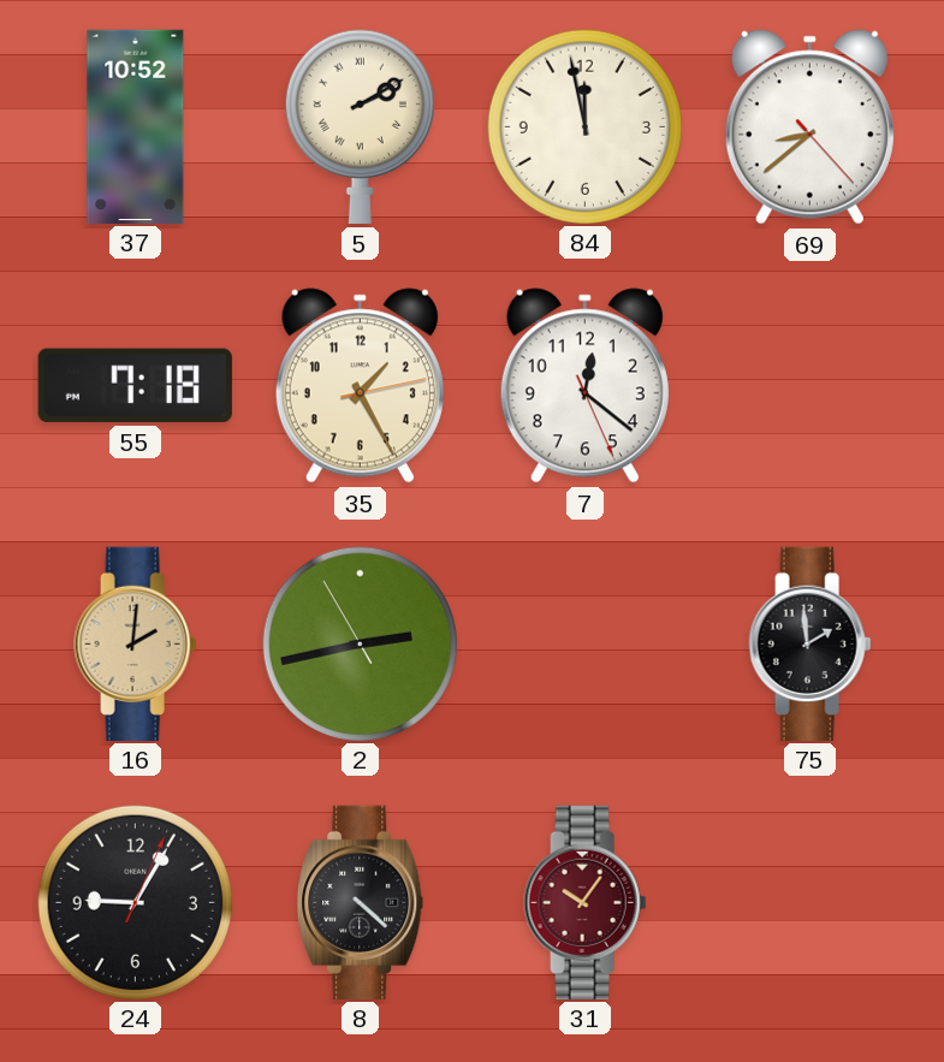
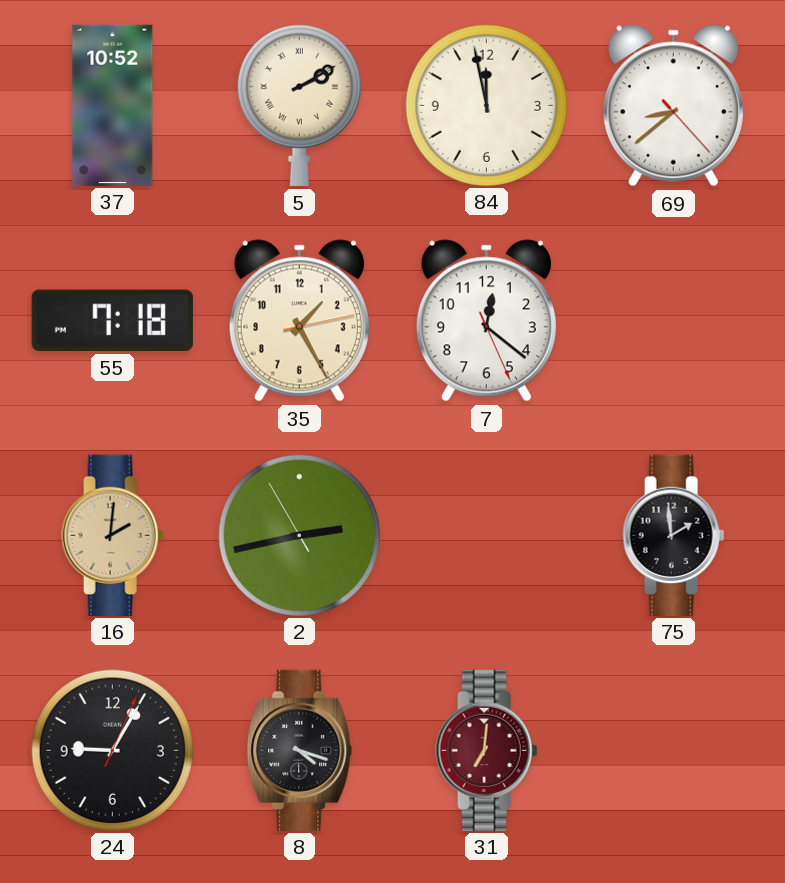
8: 4:22 -> 4:18
31: 10:06 -> 7:01
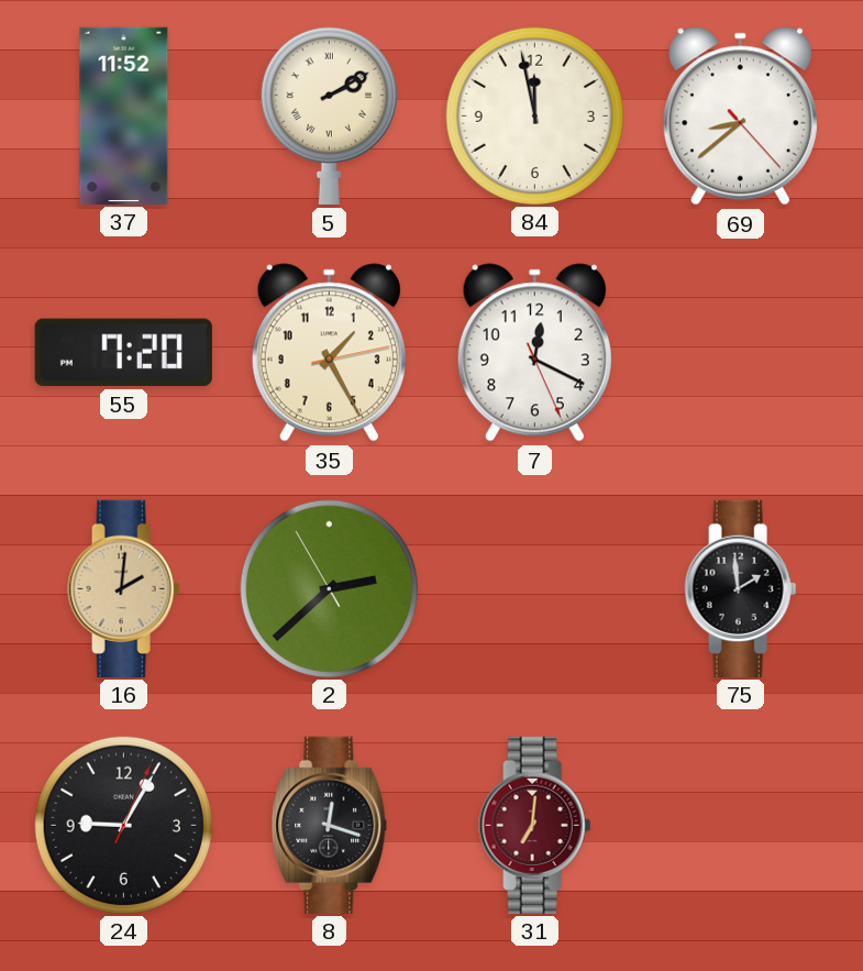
37: 10:52 -> 11:52
55: 7:18 -> 7:20
7: 12:21 -> 12:19
2: 2:42 -> 2:37
8: 4:18 -> 12:18
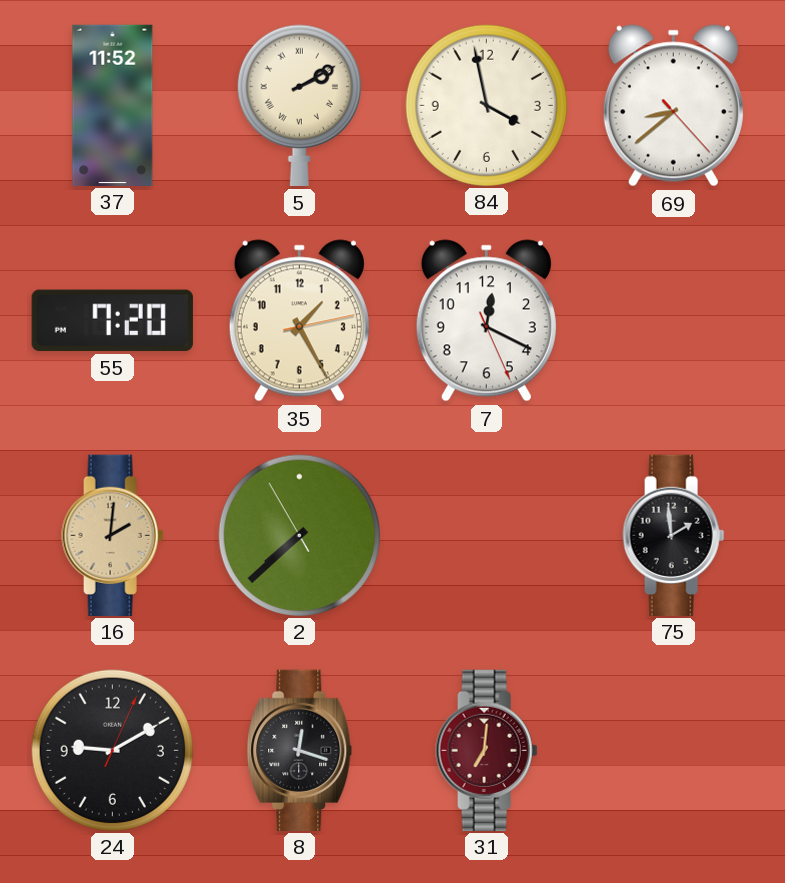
84: 11:58 -> 3:58
2: 2:37 -> 7:37
24: 9:05 -> 9:10
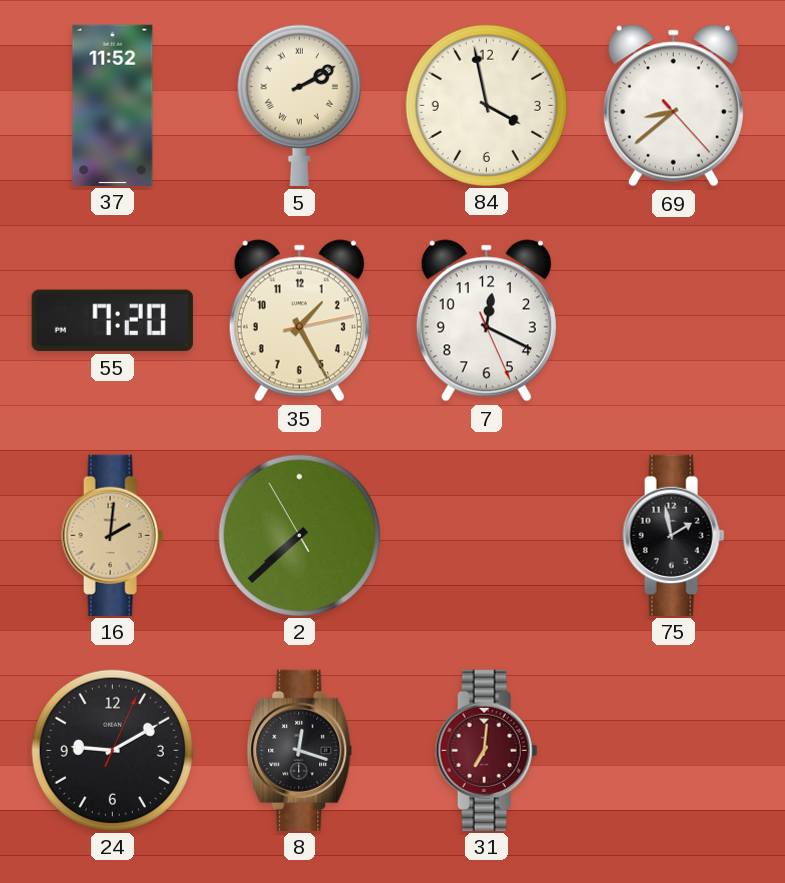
75: 1:59 -> 1:58
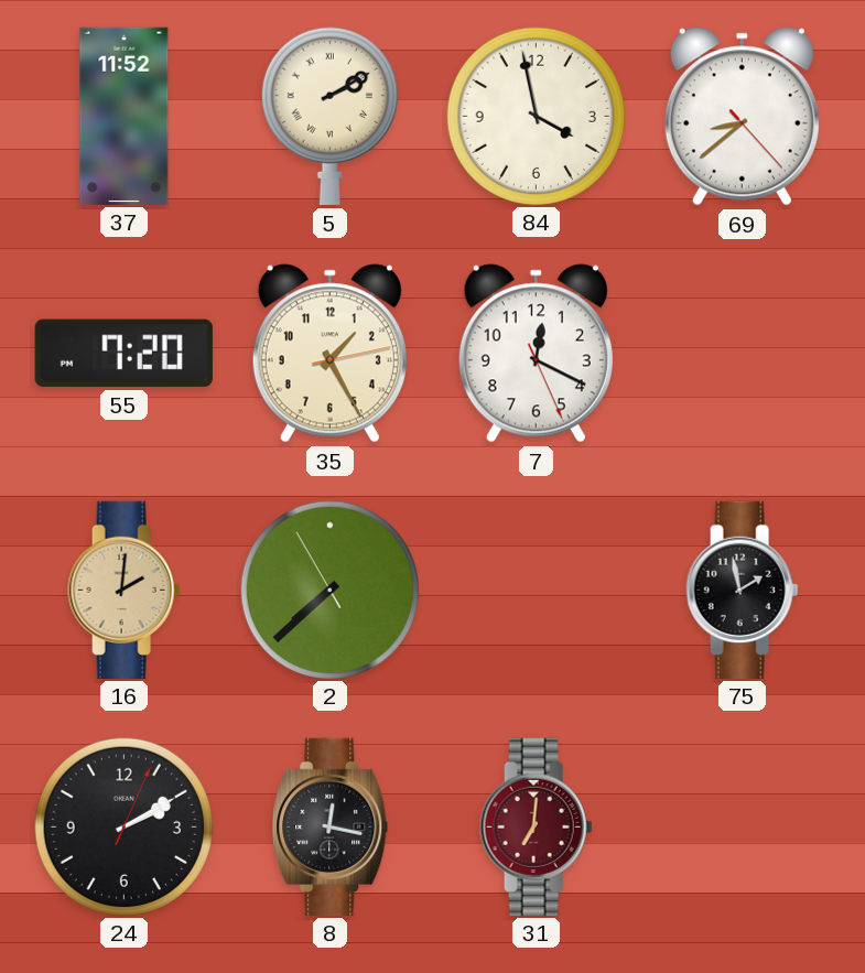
24: 9:10 -> 2:10
8: 12:18 -> 12:17
